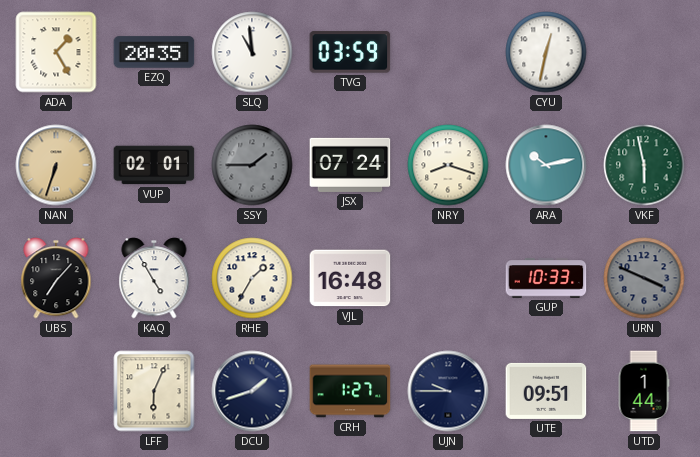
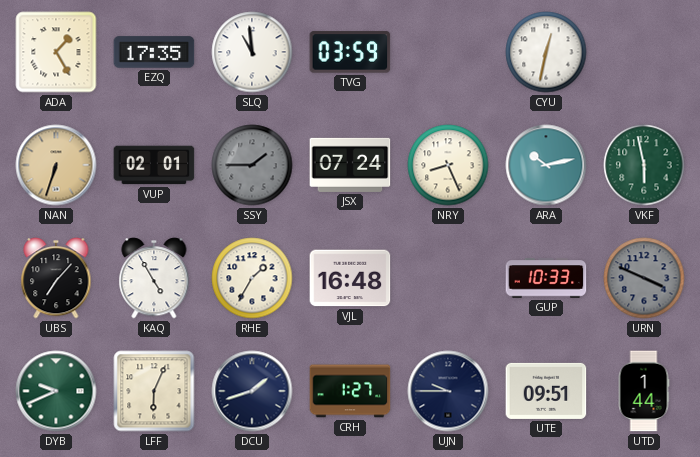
EZQ: 20:35 -> 17:35
NRY: 8:18 -> 8:26
DYB: none -> 9:41
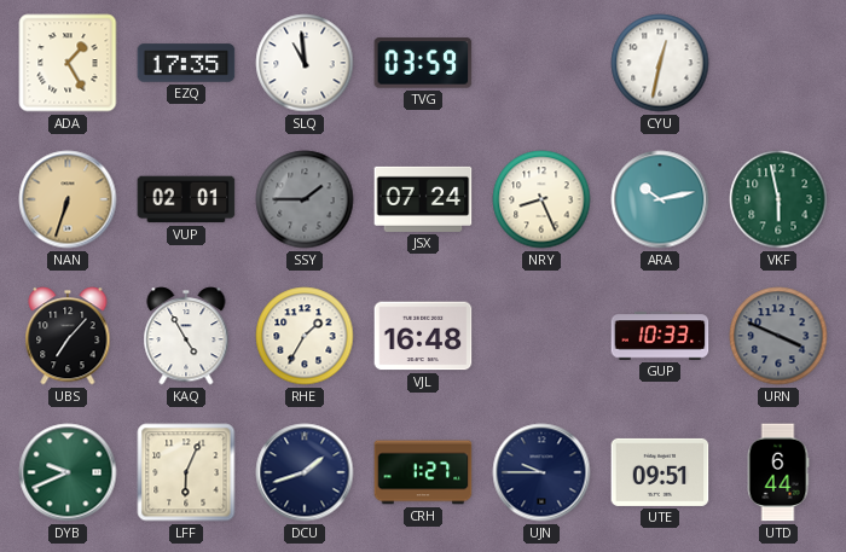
UTD: 1:44 -> 6:44
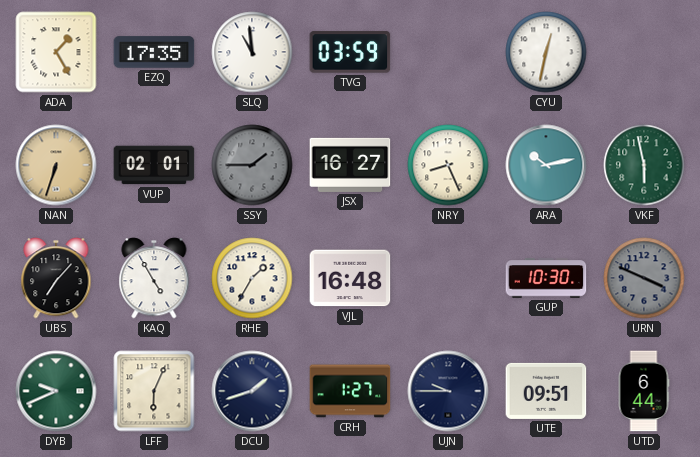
JSX: 07:24 -> 16:27
GUP: 10:33 -> 10:30
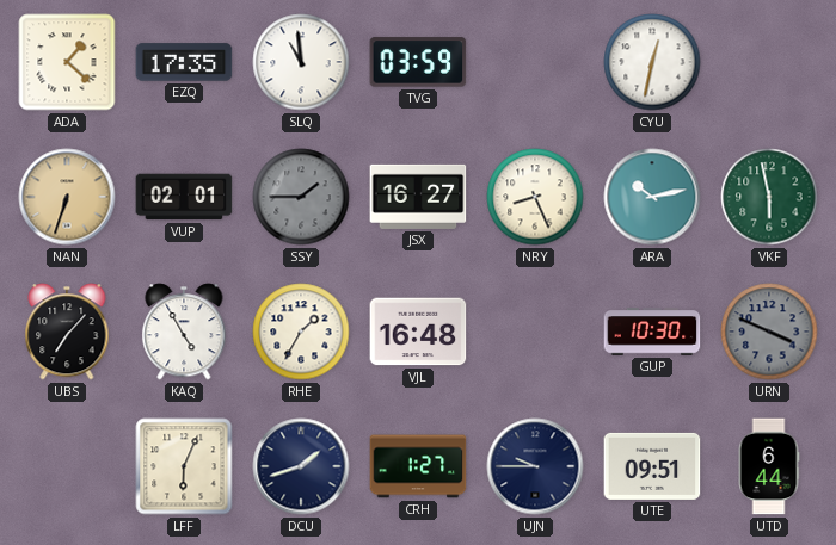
ADA: 1:25 -> 1:22
DYB: 9:41 -> none
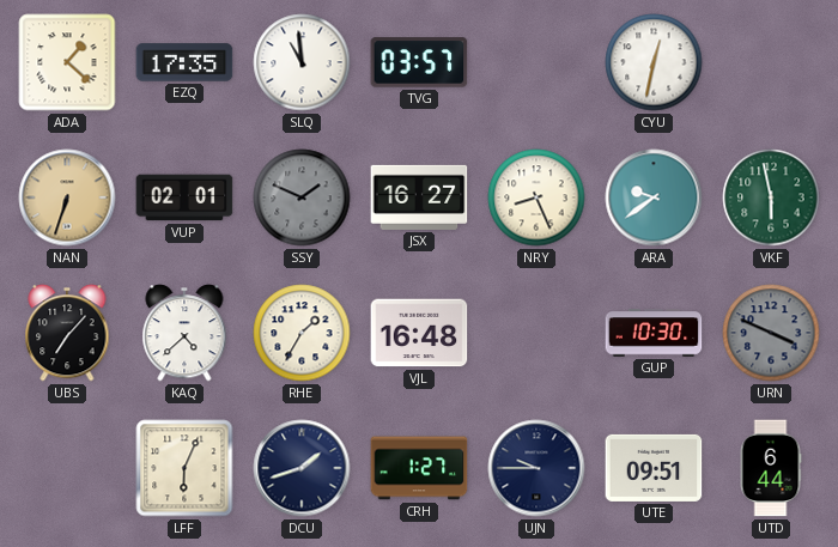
TVG: 03:59 -> 03:57
SSY: 1:45 -> 1:49
ARA: 10:13 -> 9:39
KAQ: 4:55 -> 4:38
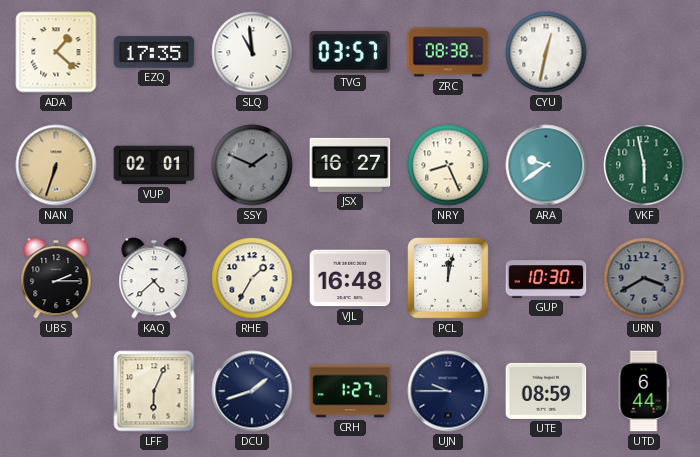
ZRC: none -> 08:38
UBS: 7:07 -> 2:15
PCL: none -> 12:02
URN: 3:49 -> 3:40
UTE: 09:51 -> 08:59
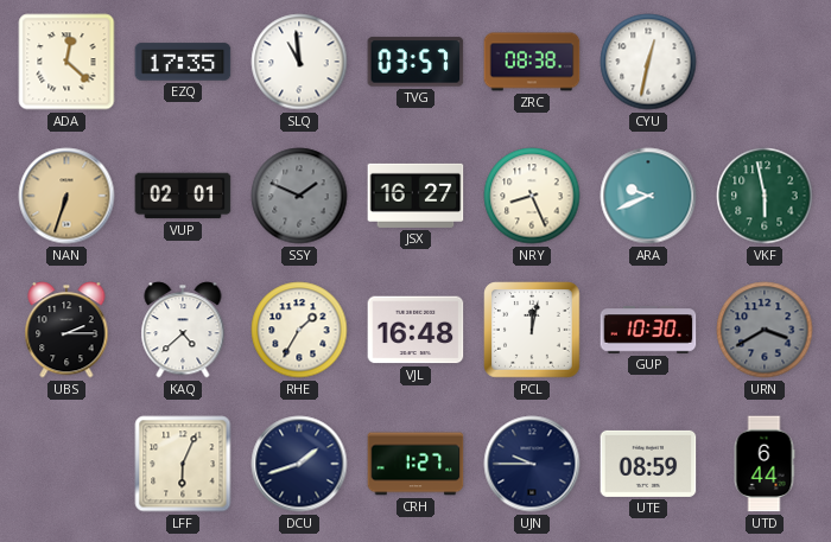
ADA: 1:22 -> 12:22
ARA: 9:39 -> 9:41
